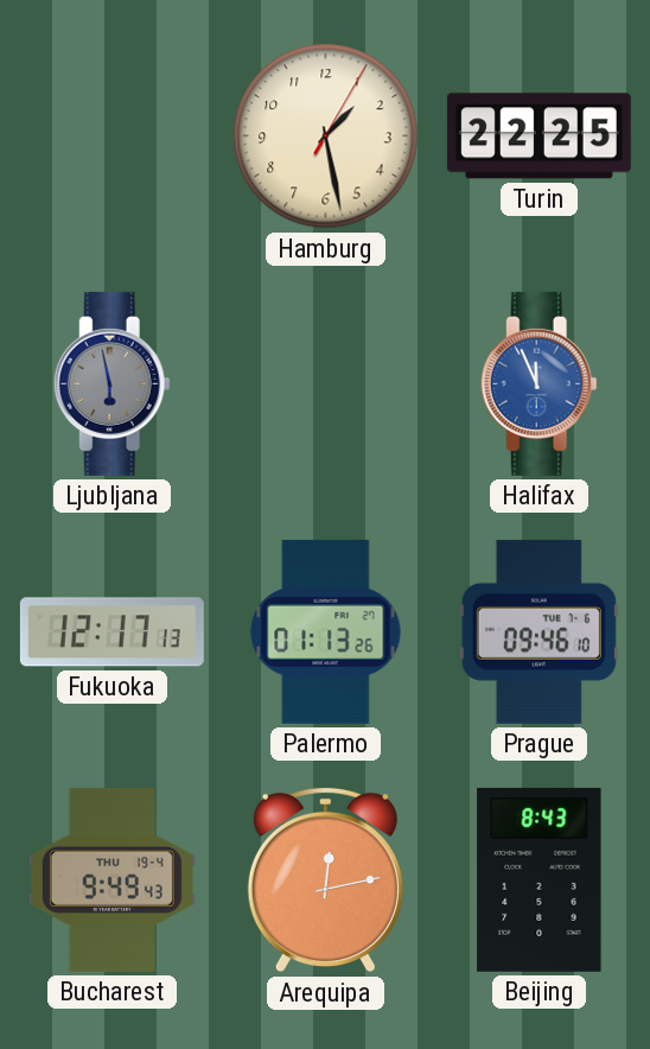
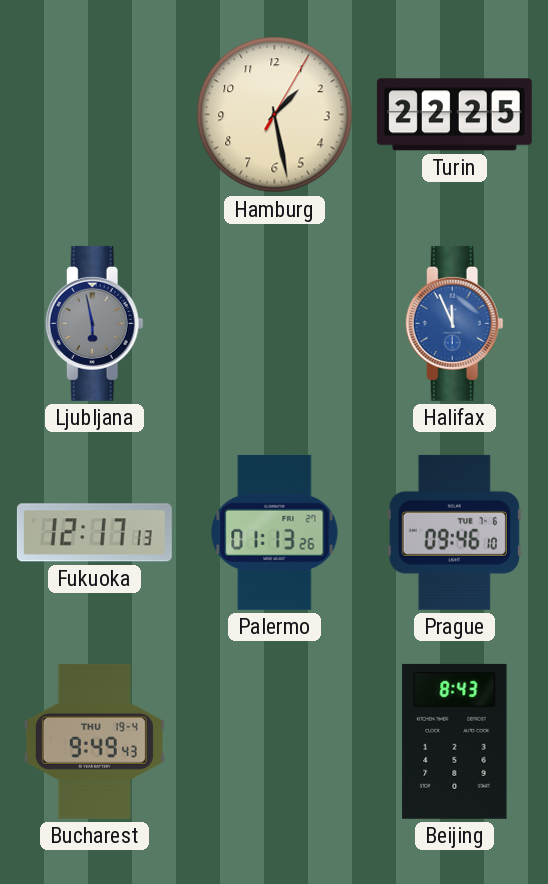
Arequipa: 12:13 -> none
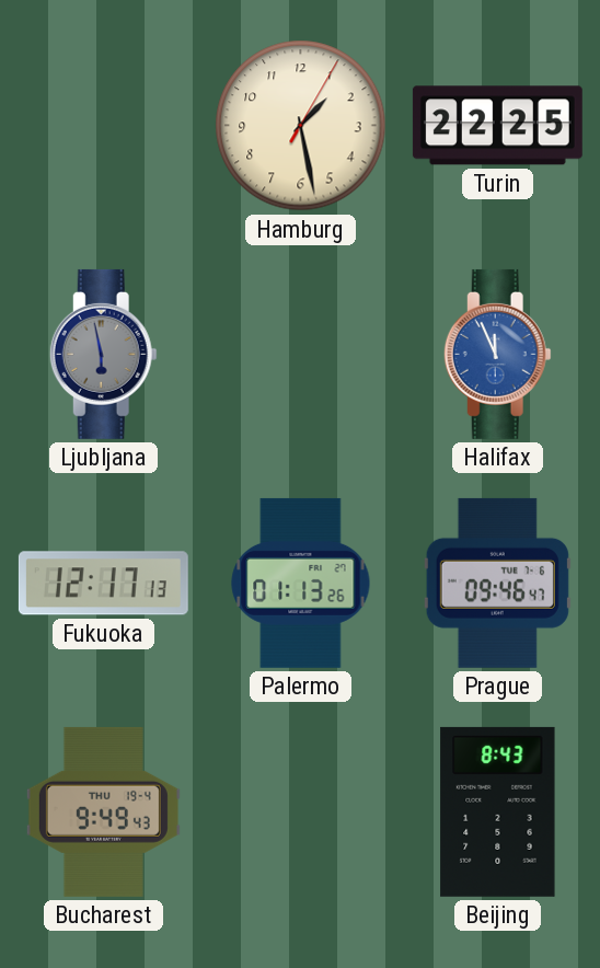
Prague: 09:46:10 -> 09:46:47
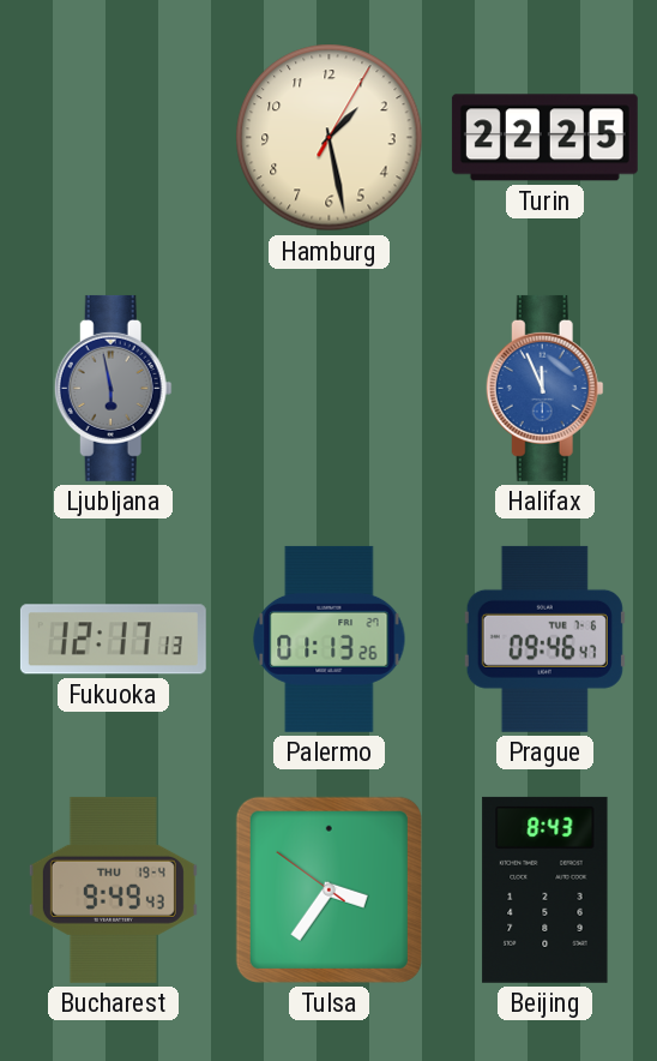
Tulsa: none -> 3:35
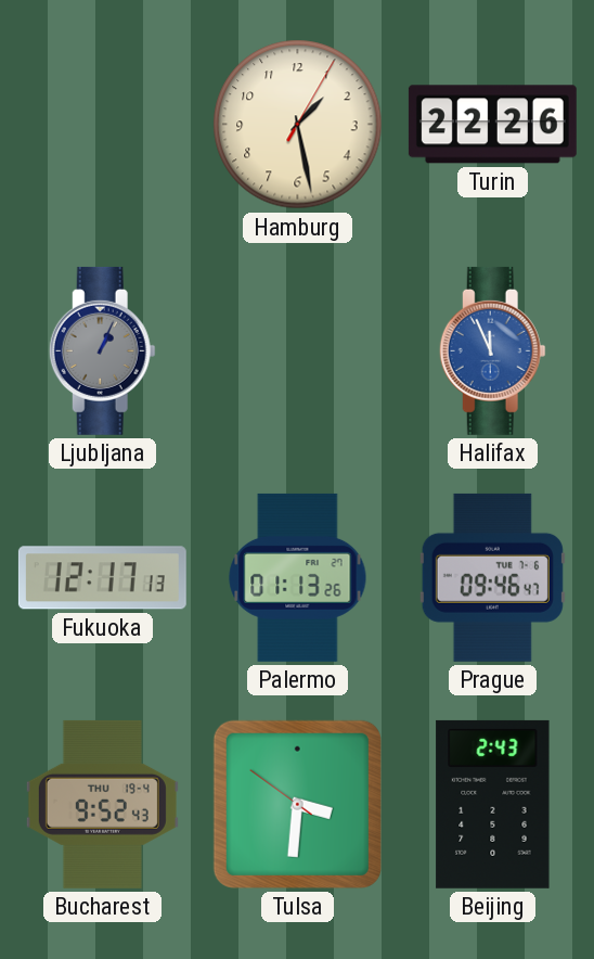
Turin: 22:25 -> 22:26
Ljubljana: 5:58 -> 1:04
Bucharest: 9:49 -> 9:52
Tulsa: 3:35 -> 3:30
Beijing: 8:43 -> 2:43
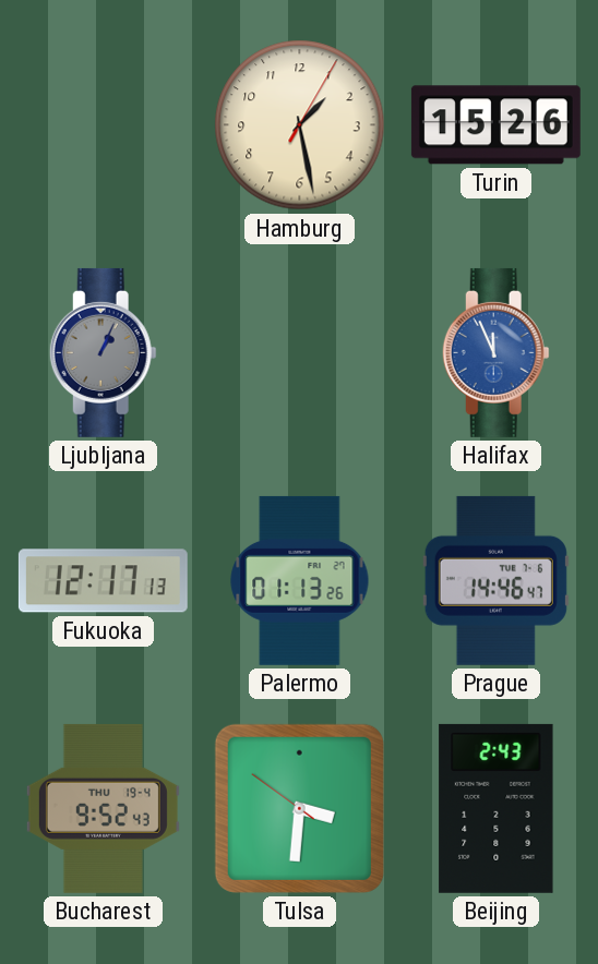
Turin: 22:26 -> 15:26
Prague: 09:46 -> 14:46
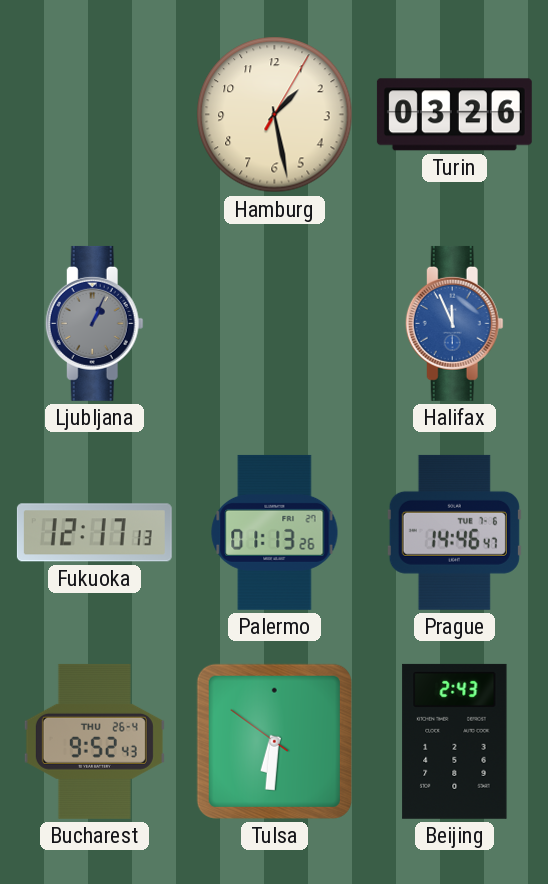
Turin: 15:26 -> 03:26
Bucharest date: THU 19-4 -> THU 26-4
Tulsa: 3:30 -> 6:30
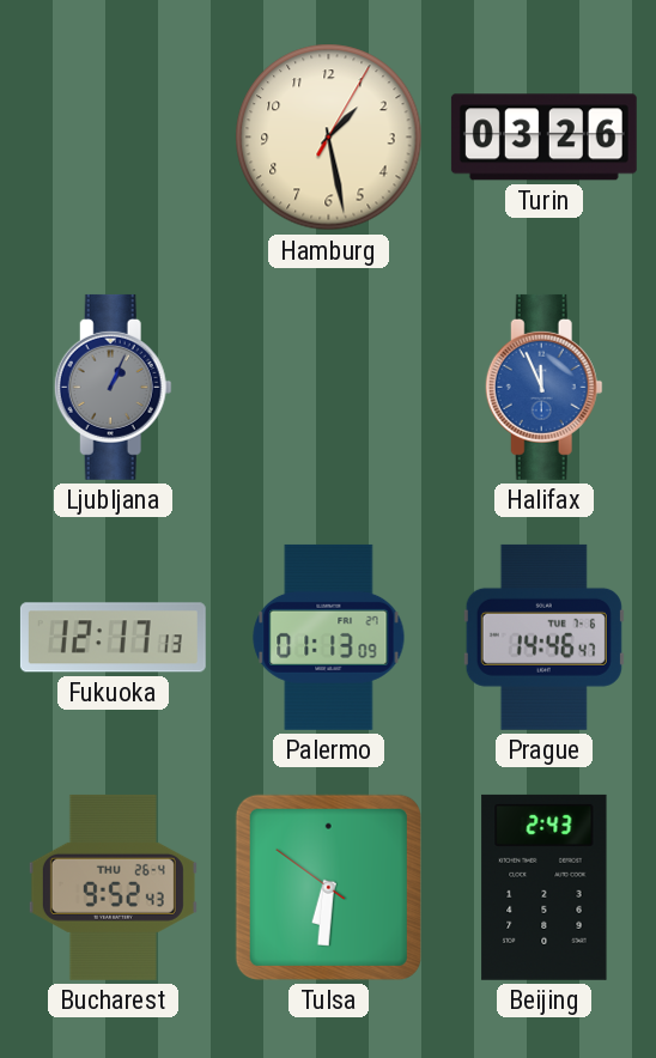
Palermo: 01:13:26 -> 01:13:09
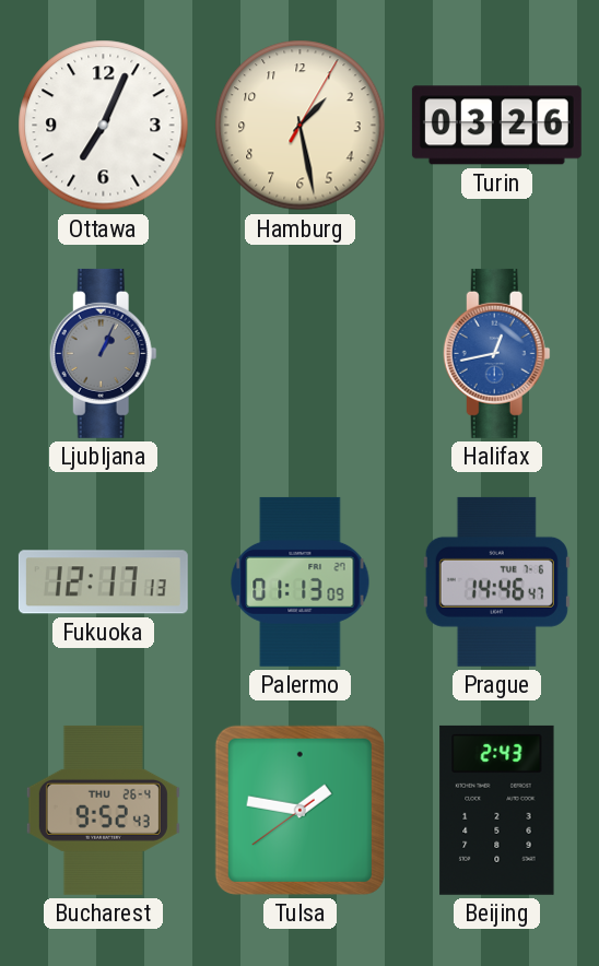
Ottawa: none -> 7:04
Halifax: 11:56 -> 12:43
Tulsa: 6:30 -> 1:46
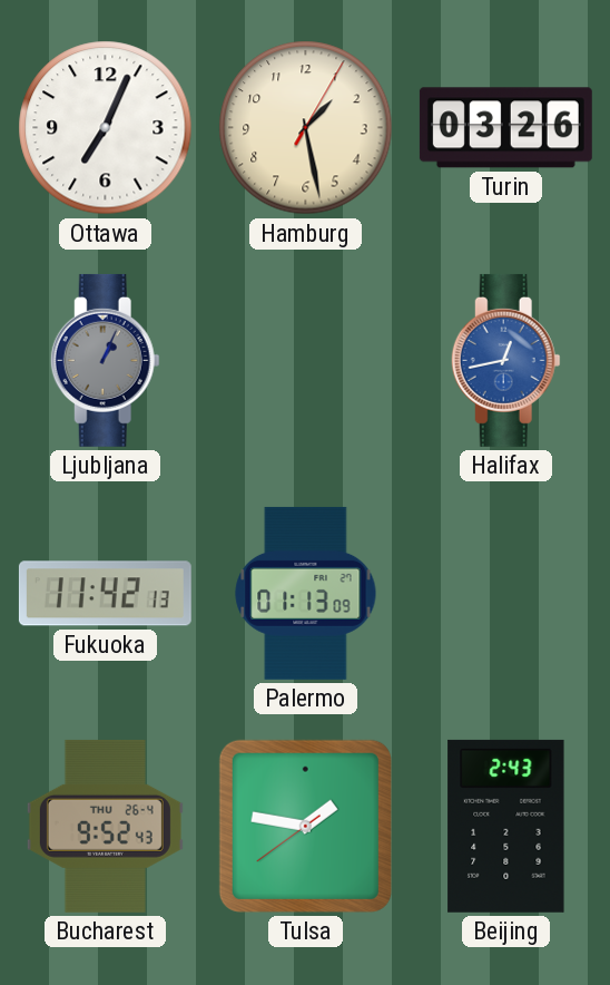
Fukuoka: 12:17 -> 11:42
Prague: 14:46 -> none
